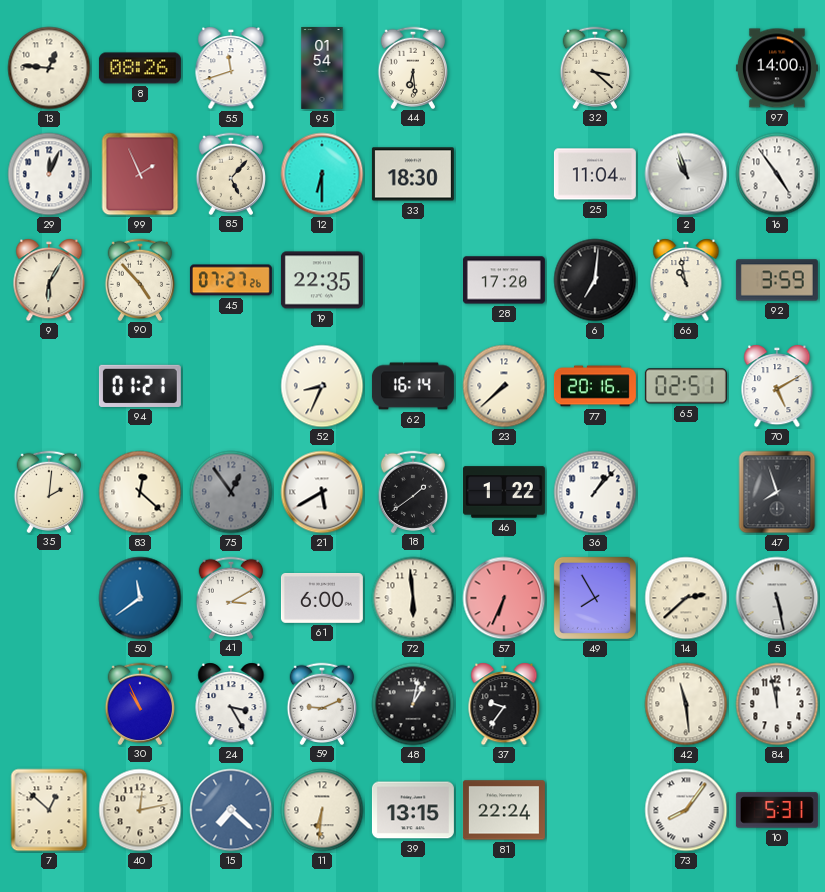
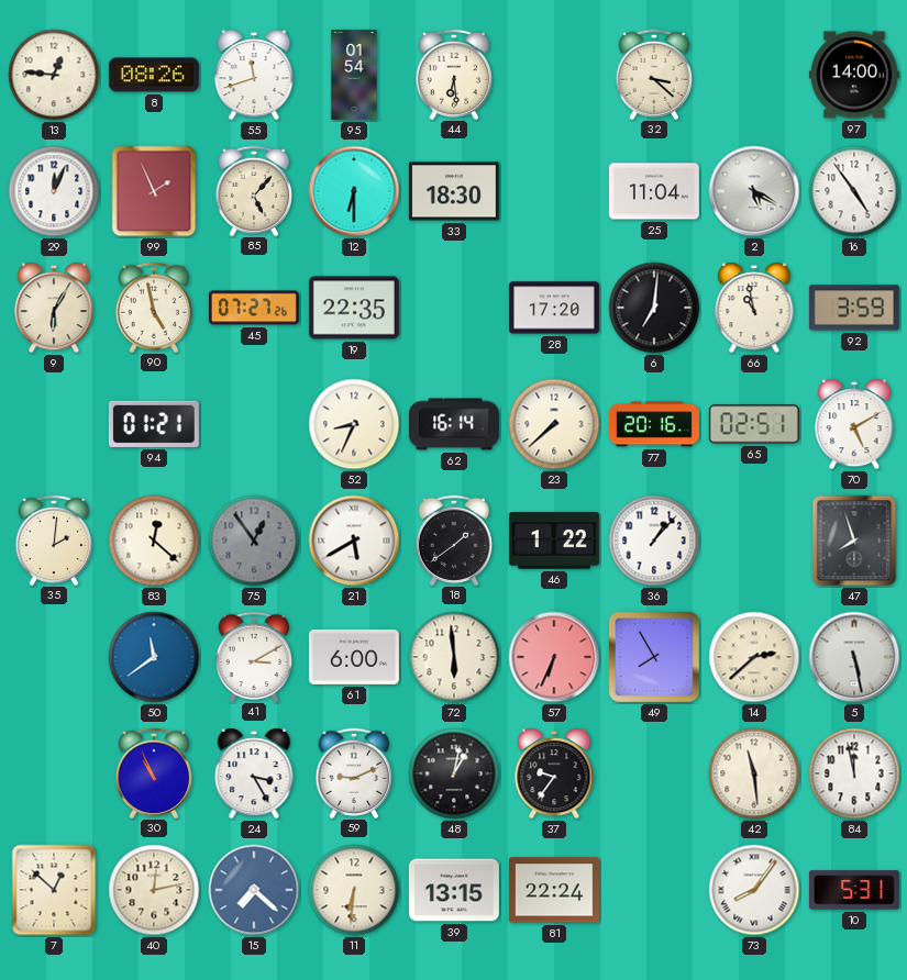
2: 10:57 -> 5:20
90: 4:53 -> 4:58
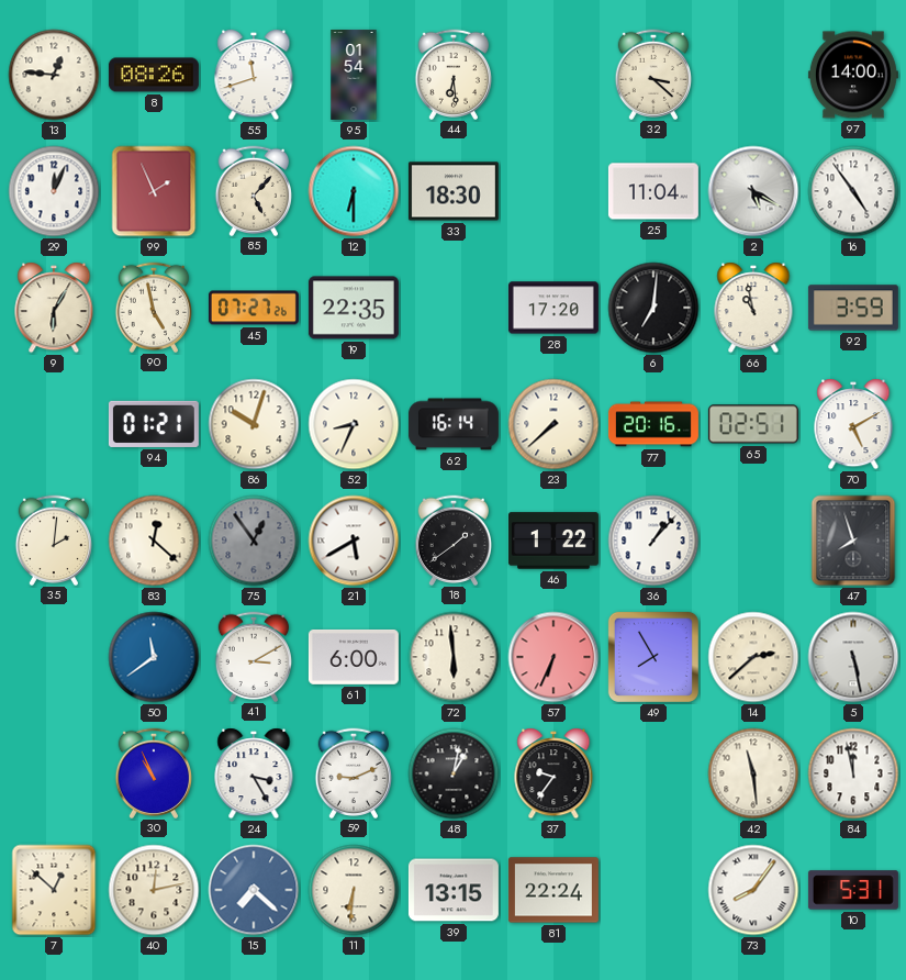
86: none -> 10:03
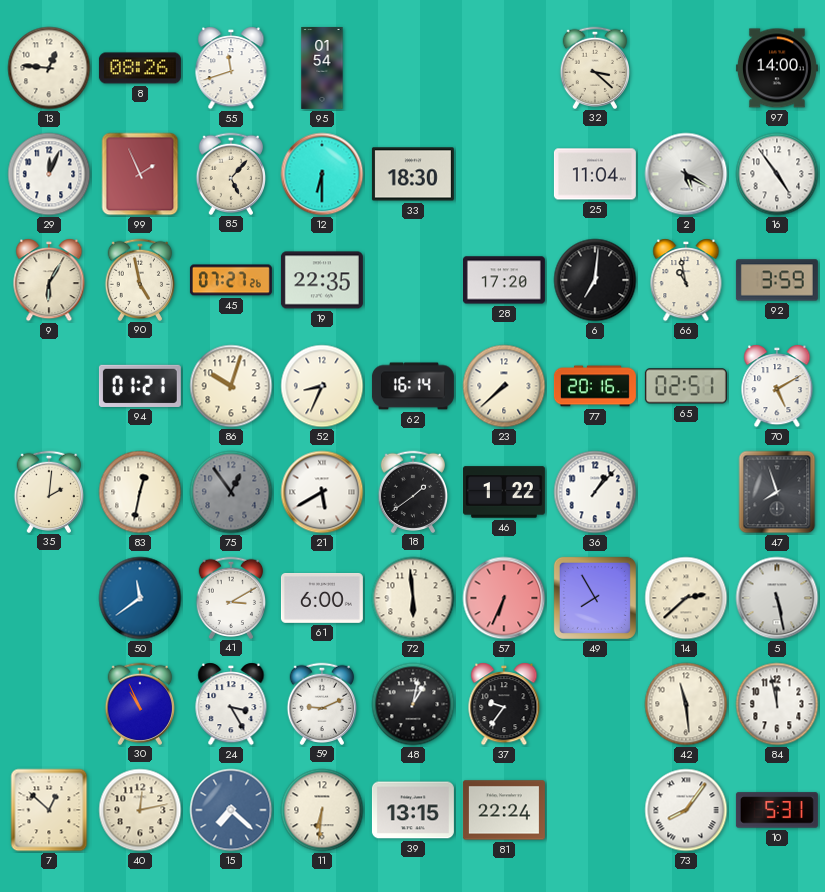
44: 6:29 -> none
83: 12:22 -> 12:32
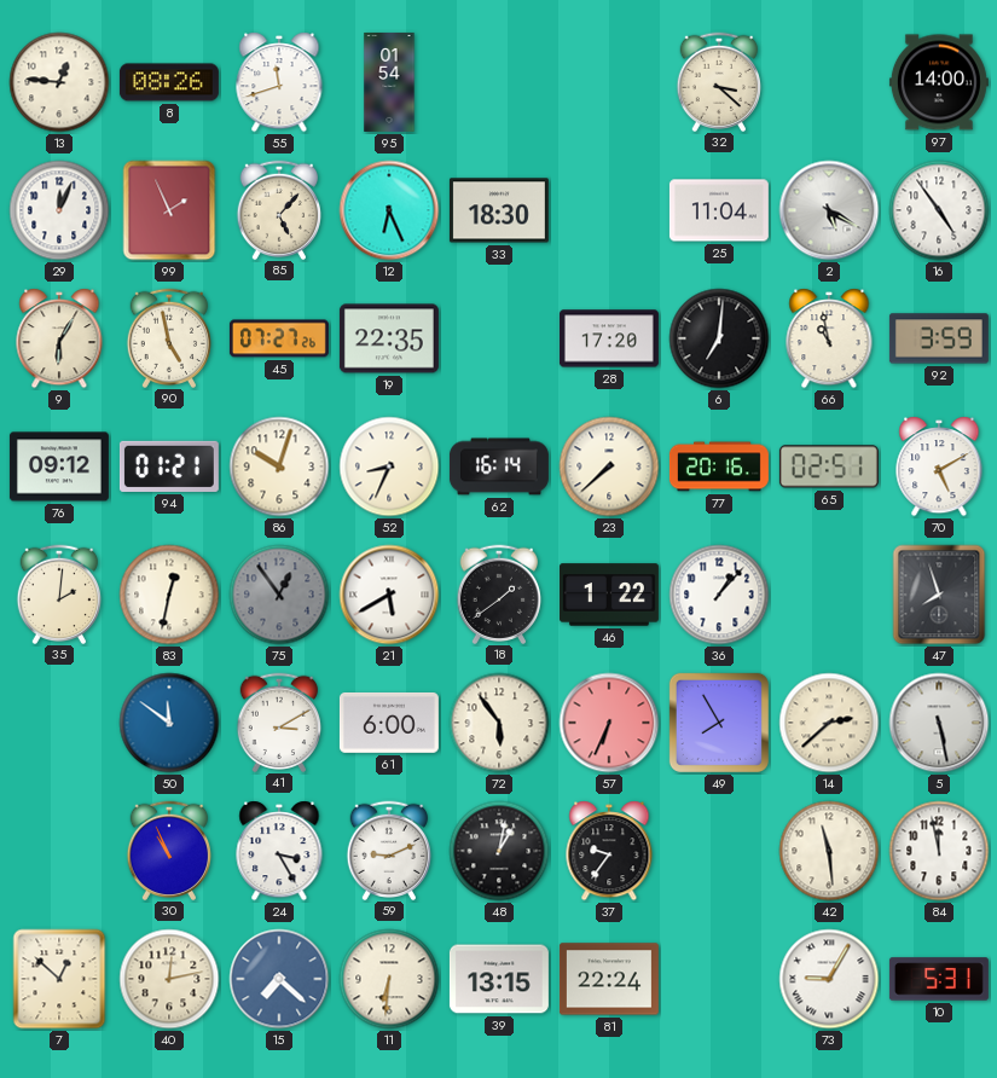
12: 6:30 -> 6:26
76: none -> 09:12
50: 11:39 -> 11:51
72: 5:59 -> 5:54
73: 8:06 -> 9:05
